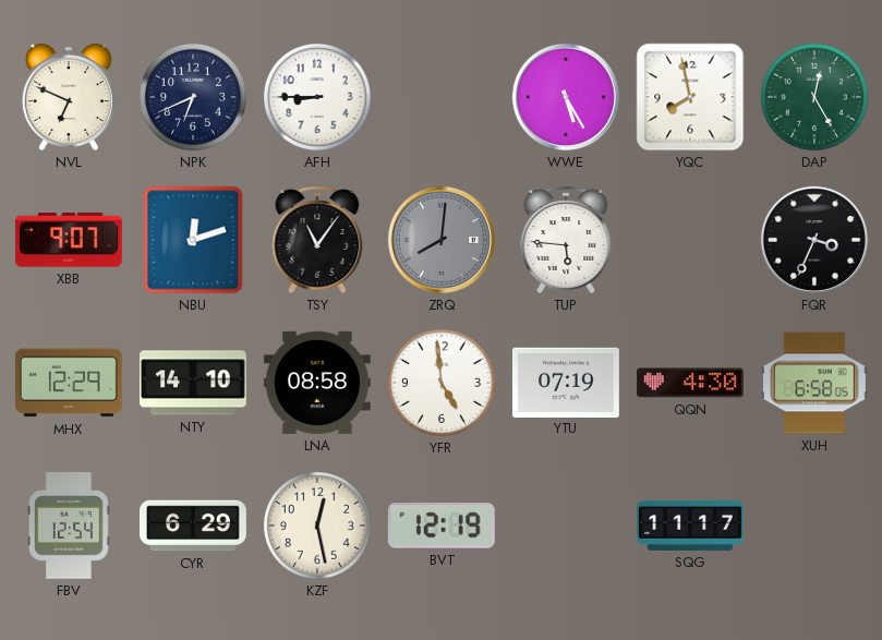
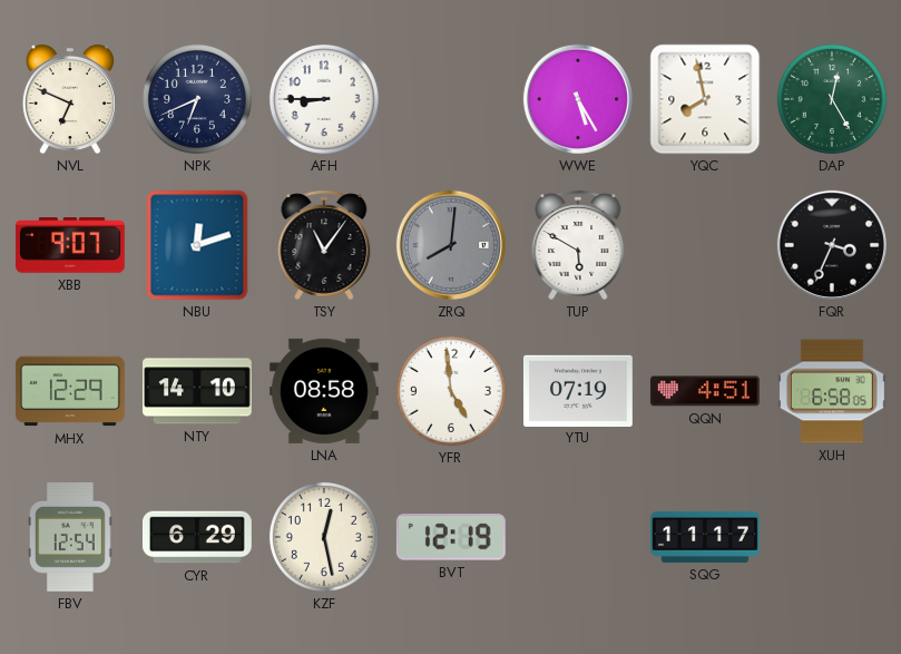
TUP: 5:46 -> 5:50
QQN: 4:30 -> 4:51
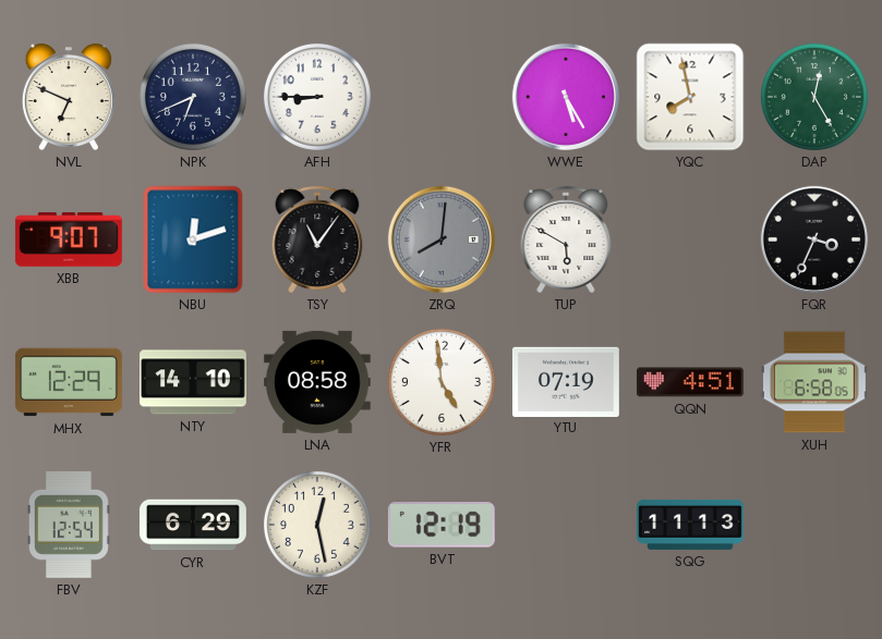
SQG: 11:17 -> 11:13
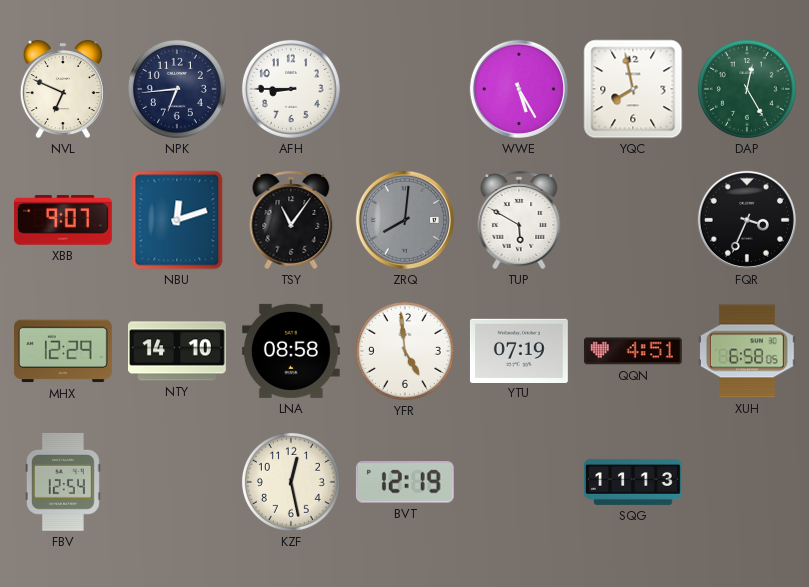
NPK: 6:41 -> 6:44
CYR: 6:29 -> none
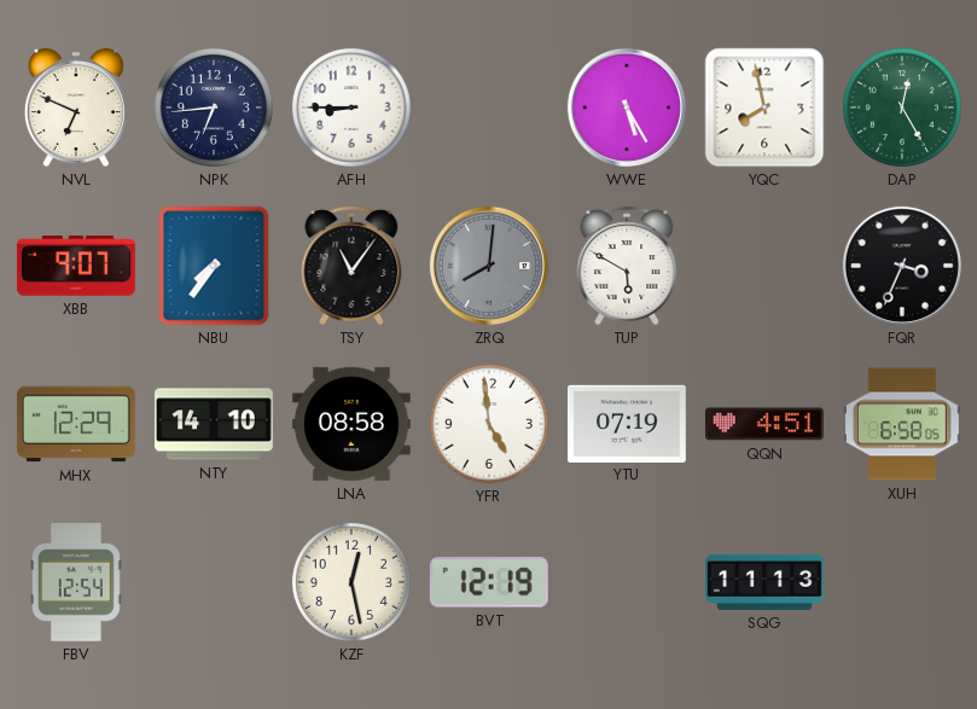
NBU: 12:12 -> 7:36
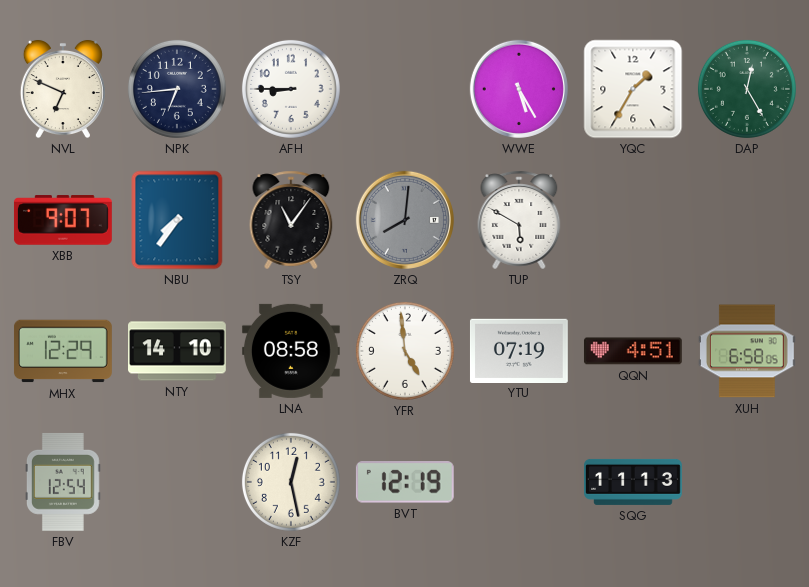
YQC: 7:58 -> 1:35
FQR: 3:34 -> none
